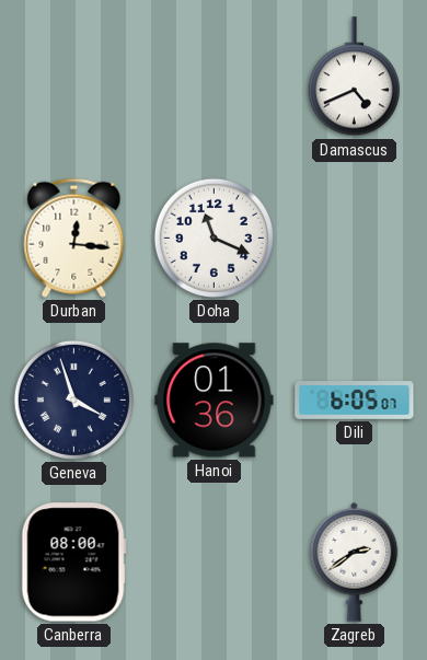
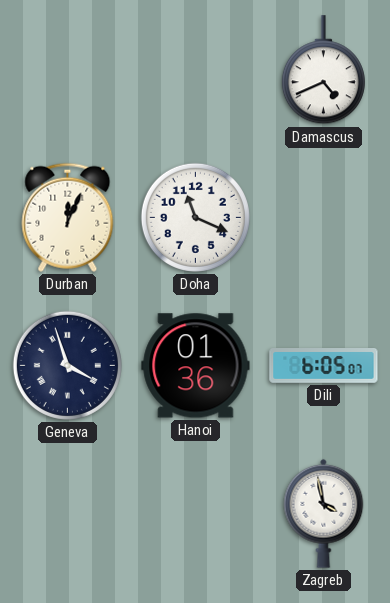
Durban: 12:16 -> 12:04
Canberra: 08:00 -> none
Zagreb: 2:39 -> 3:58
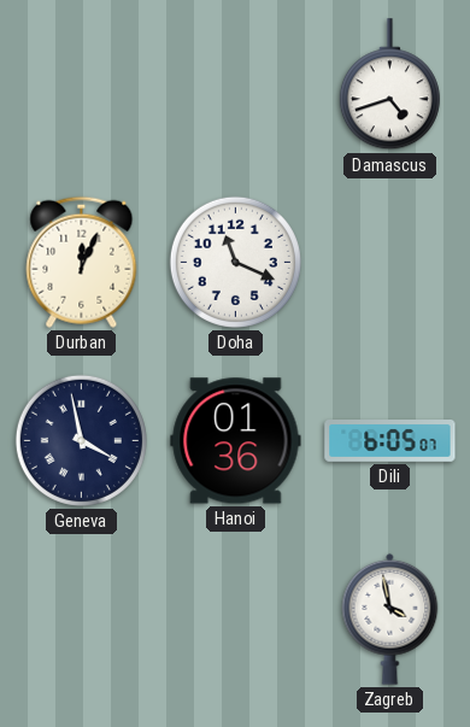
Damascus: 4:41 -> 4:42
Geneva: 3:57 -> 3:58
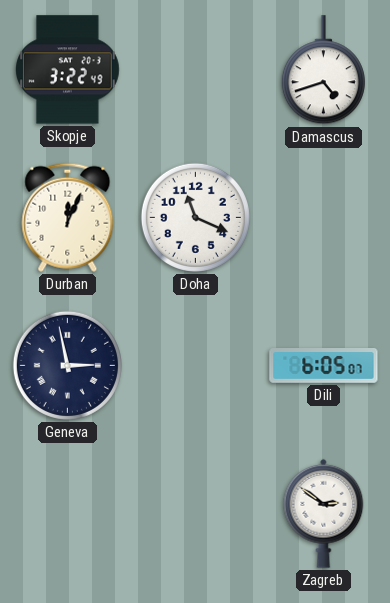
Skopje: none -> 3:22
Geneva: 3:58 -> 2:58
Hanoi: 01:36 -> none
Zagreb: 3:58 -> 2:51
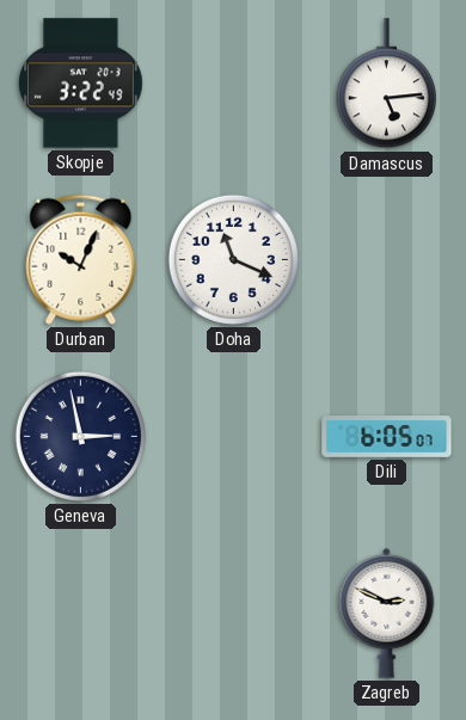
Damascus: 4:42 -> 5:14
Durban: 12:04 -> 10:04
Zagreb: 2:51 -> 2:49
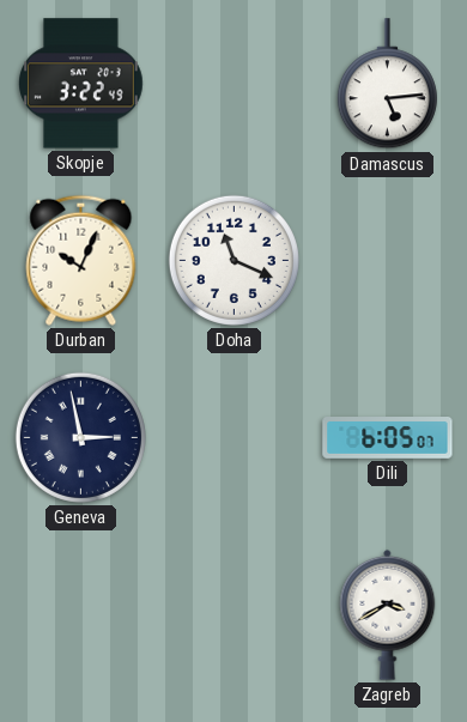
Zagreb: 2:49 -> 3:40
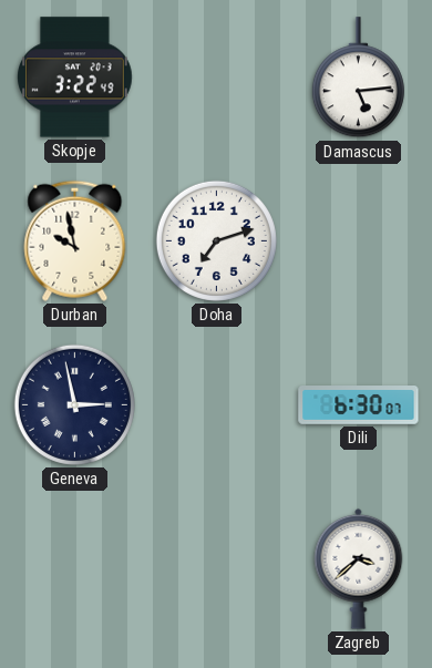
Durban: 10:04 -> 9:58
Doha: 11:19 -> 7:12
Dili: 6:05 -> 6:30
Zagreb: 3:40 -> 3:38
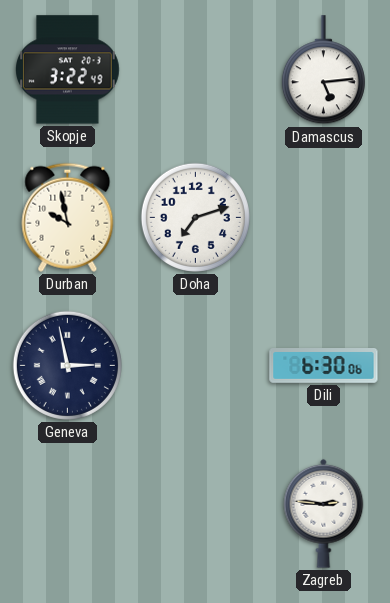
Dili: 6:30:07 -> 6:30:06
Zagreb: 3:38 -> 2:46
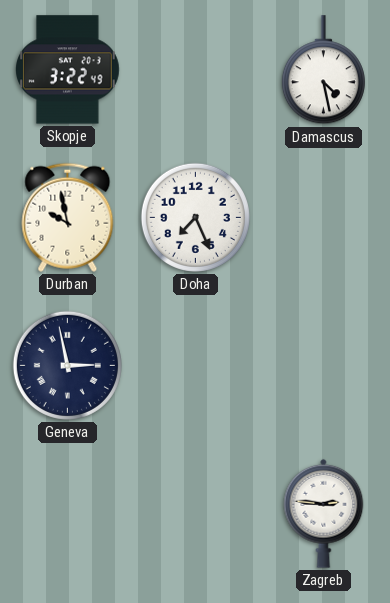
Damascus: 5:14 -> 4:28
Doha: 7:12 -> 7:26
Dili: 6:30 -> none
